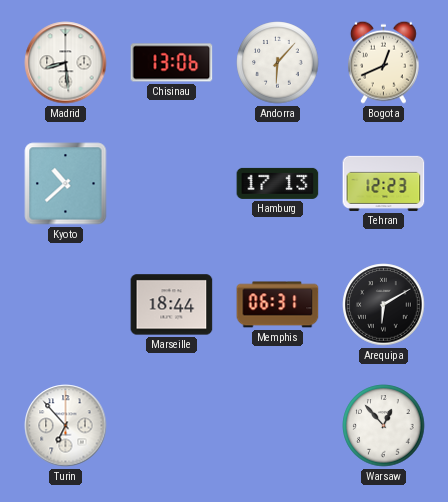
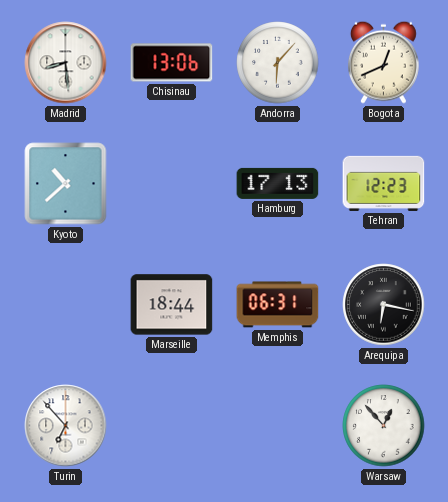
Arequipa: 6:10 -> 6:17
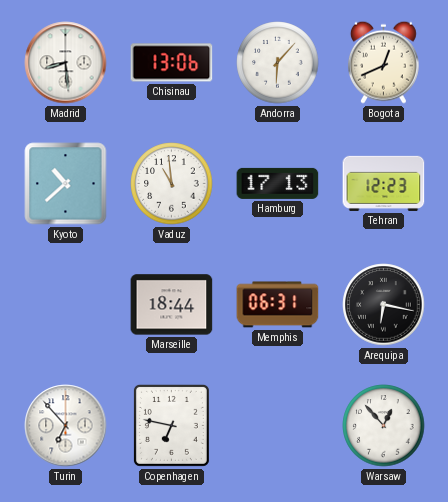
Vaduz: none -> 10:59
Copenhagen: none -> 6:47
